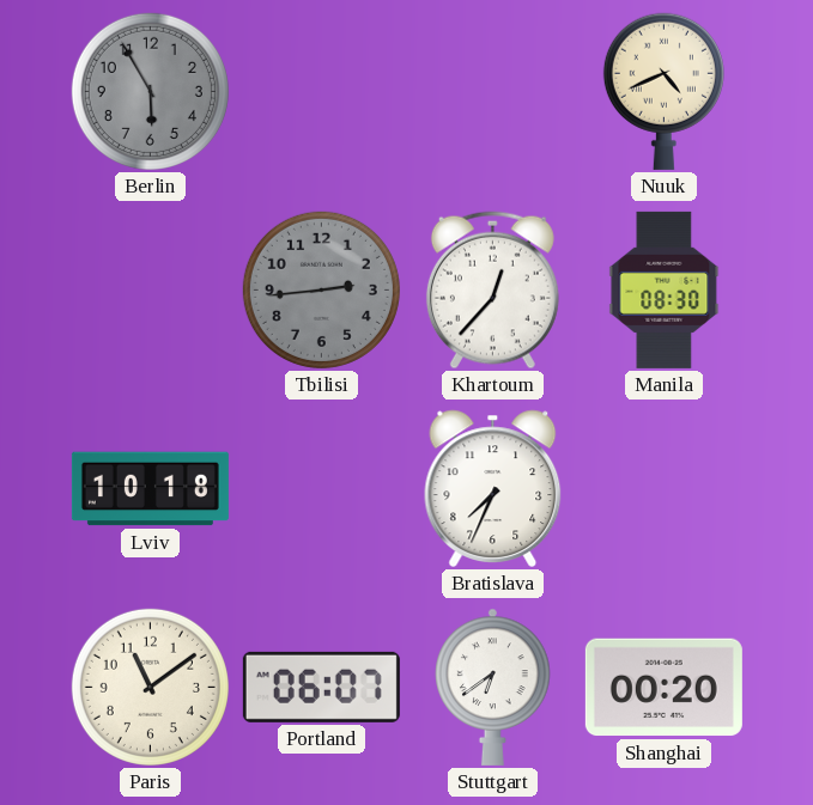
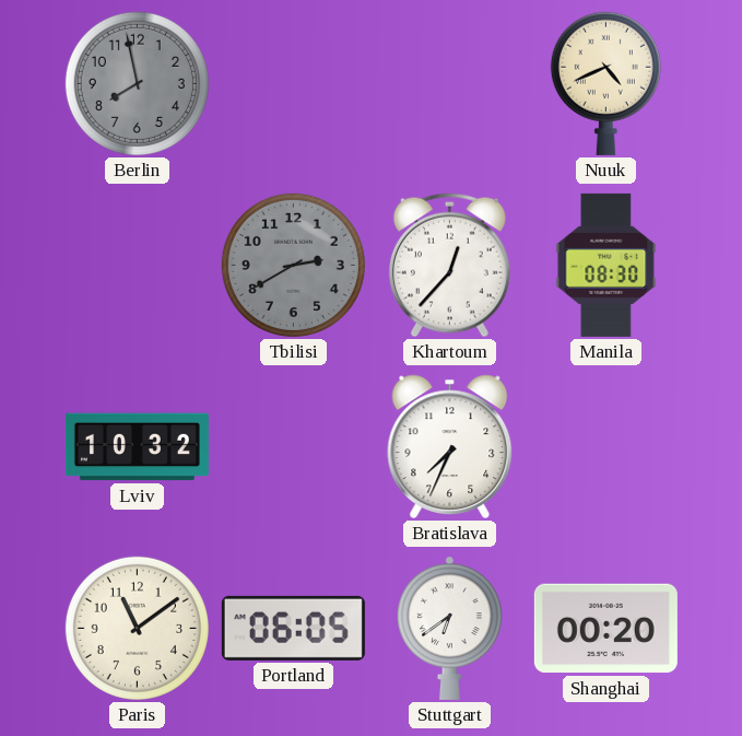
Berlin: 5:55 -> 7:58
Tbilisi: 2:44 -> 2:40
Lviv: 10:18 -> 10:32
Portland: 06:07 -> 06:05
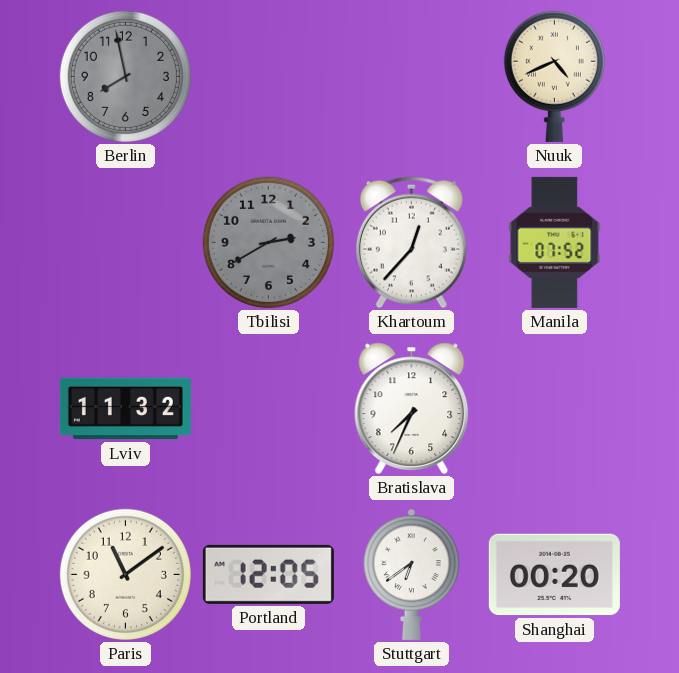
Manila: 08:30 -> 07:52
Lviv: 10:32 -> 11:32
Portland: 06:05 -> 12:05
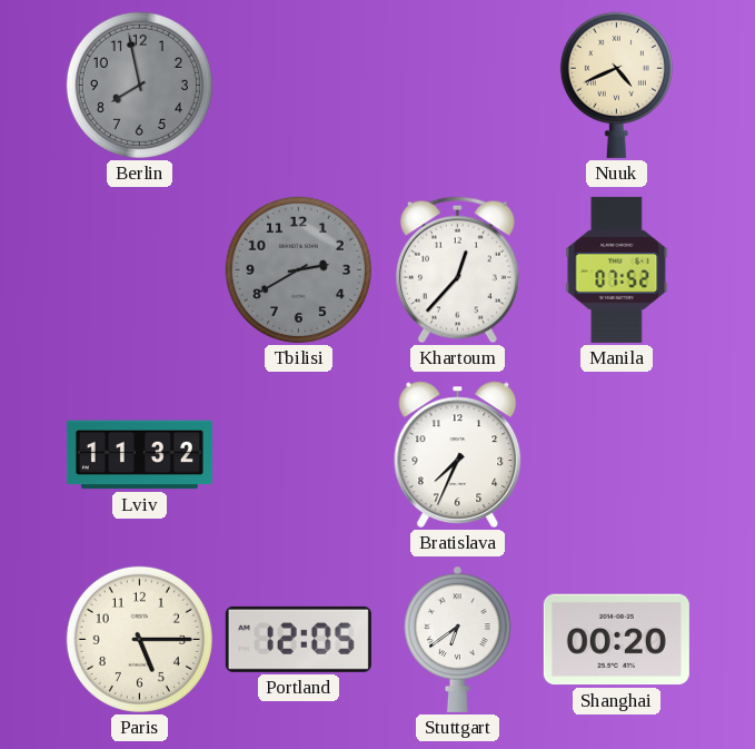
Paris: 11:09 -> 5:15
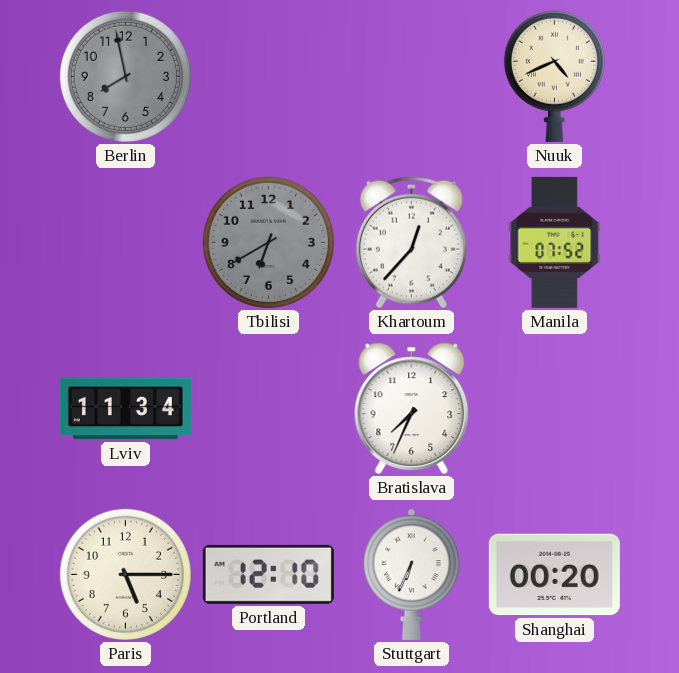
Tbilisi: 2:40 -> 6:40
Lviv: 11:32 -> 11:34
Portland: 12:05 -> 12:10
Stuttgart: 6:39 -> 6:34
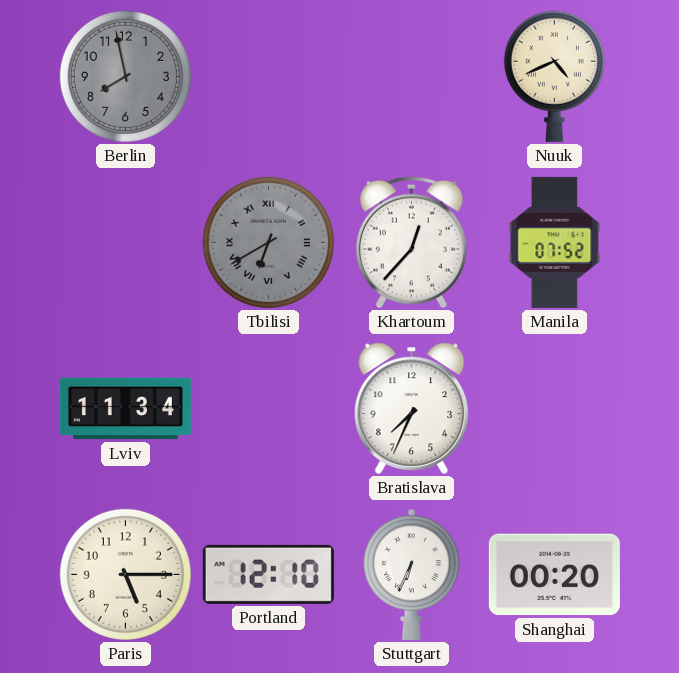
Tbilisi numerals: Arabic -> Roman
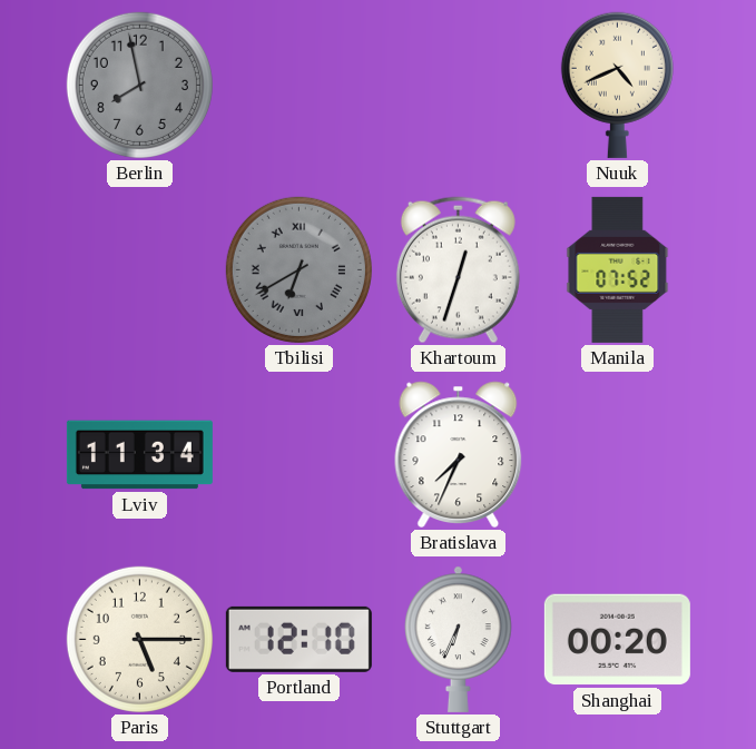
Khartoum: 12:37 -> 12:33
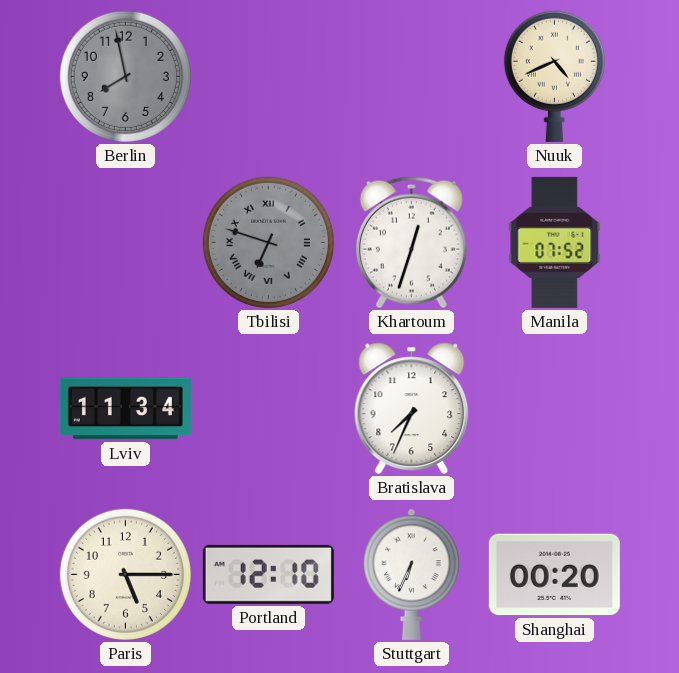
Tbilisi: 6:40 -> 6:48
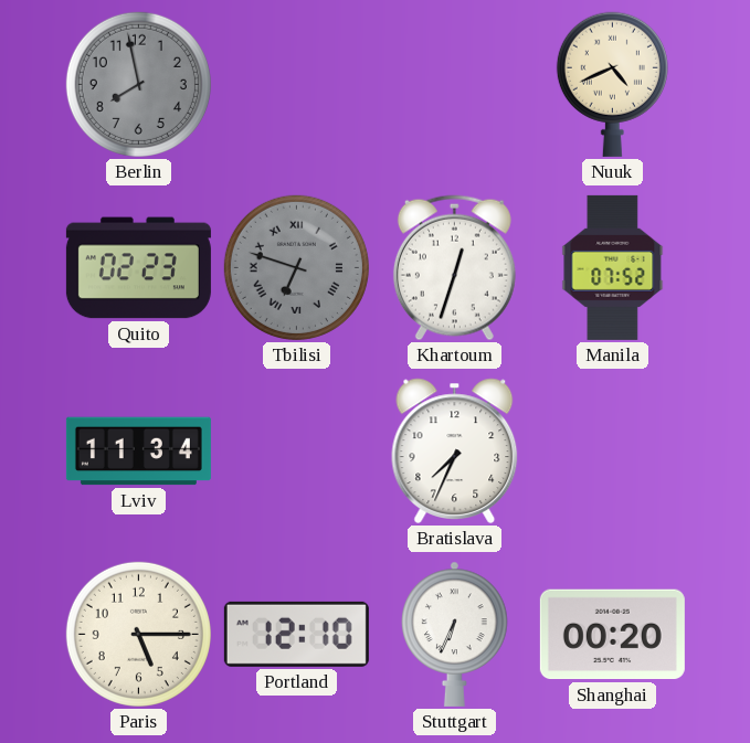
Quito: none -> 02:23
